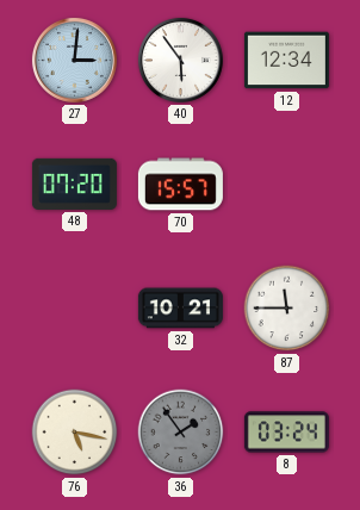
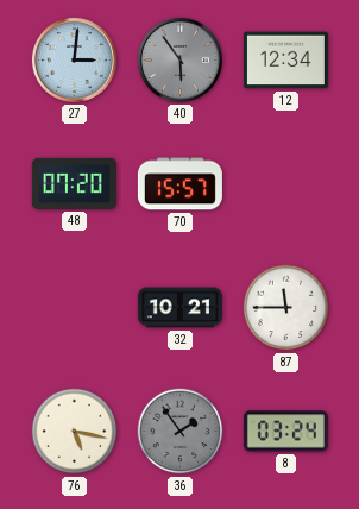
40 dial: white -> grey
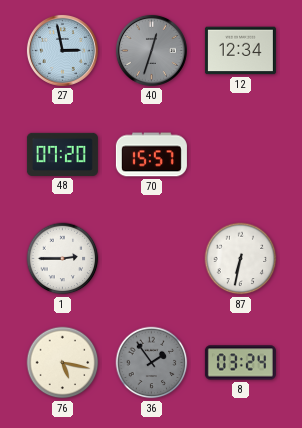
27: 3:01 -> 2:58
40: 5:54 -> 12:33
1: none -> 2:45
32: 10:21 -> none
87: 11:45 -> 6:32
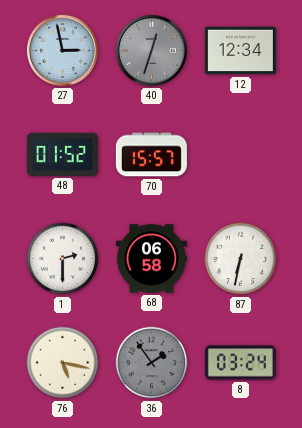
48: 07:20 -> 01:52
1: 2:45 -> 2:30
68: none -> 06:58
